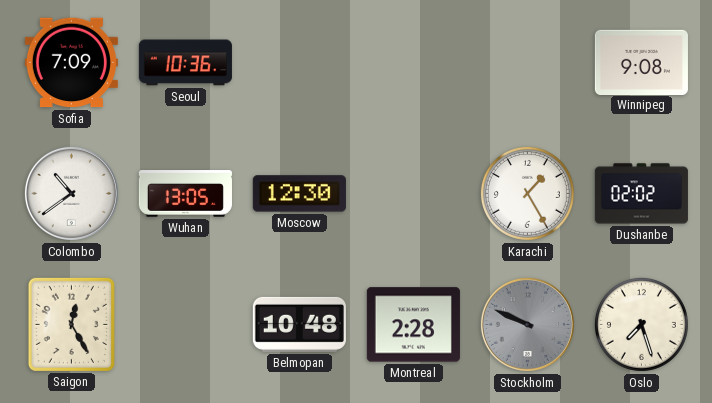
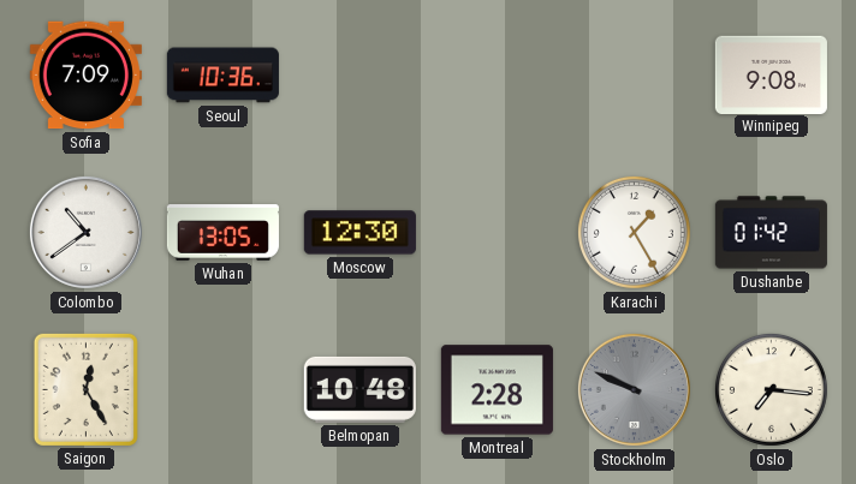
Dushanbe: 02:02 -> 01:42
Oslo: 7:27 -> 7:16
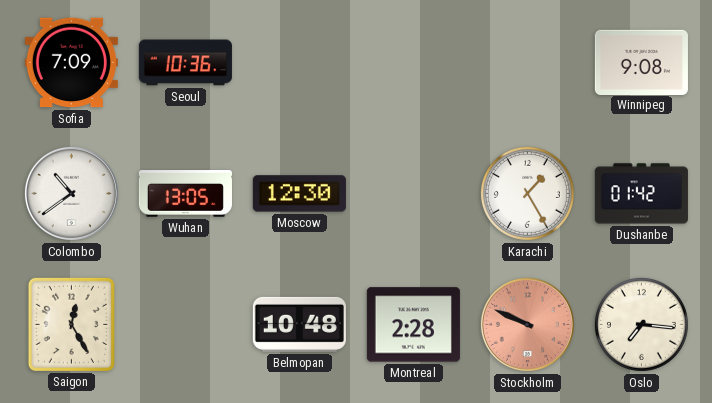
Stockholm dial: grey -> salmon
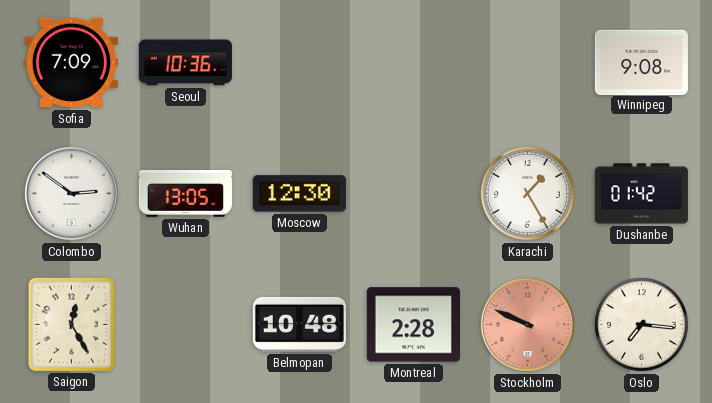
Colombo: 10:39 -> 2:51
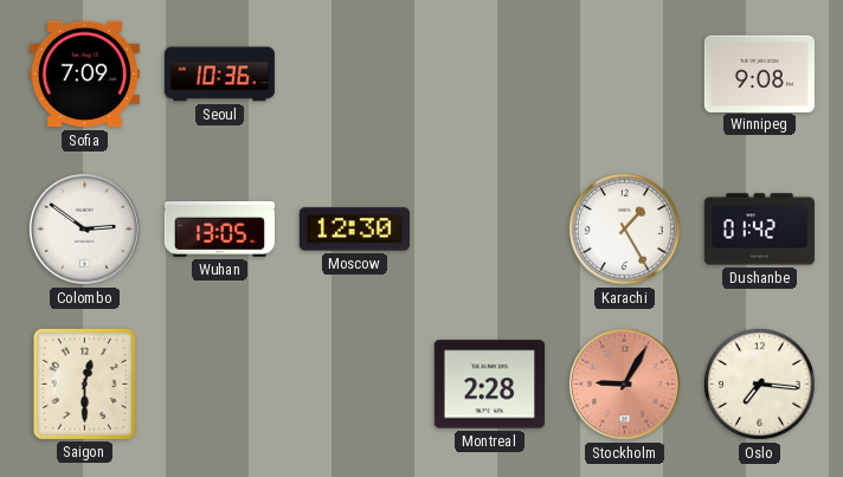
Saigon: 12:25 -> 12:30
Belmopan: 10:48 -> none
Stockholm: 9:49 -> 9:05
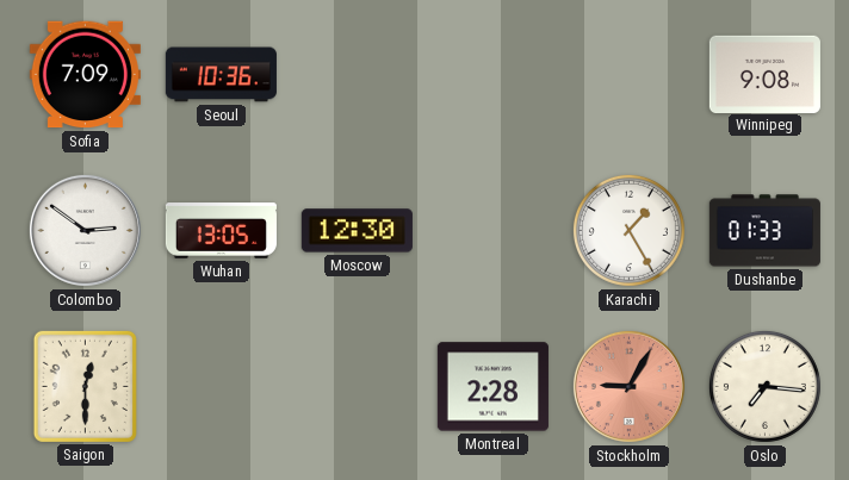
Dushanbe: 01:42 -> 01:33
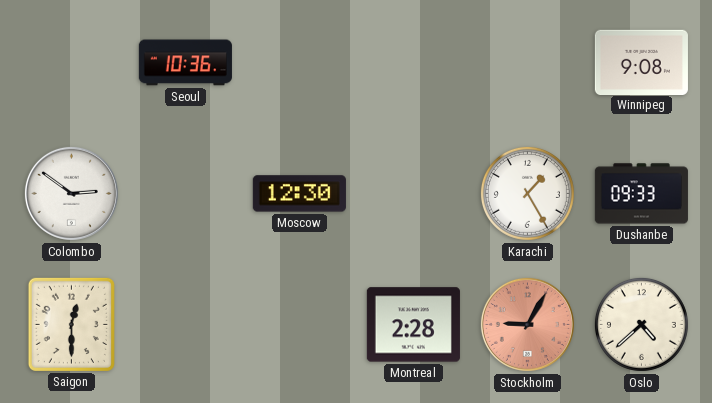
Sofia: 7:09 -> none
Wuhan: 13:05 -> none
Dushanbe: 01:33 -> 09:33
Oslo: 7:16 -> 4:38
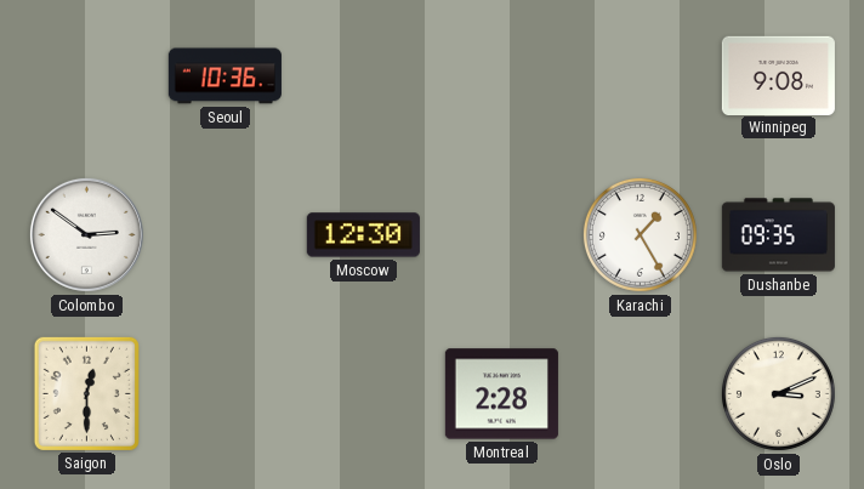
Dushanbe: 09:33 -> 09:35
Stockholm: 9:05 -> none
Oslo: 4:38 -> 3:11
